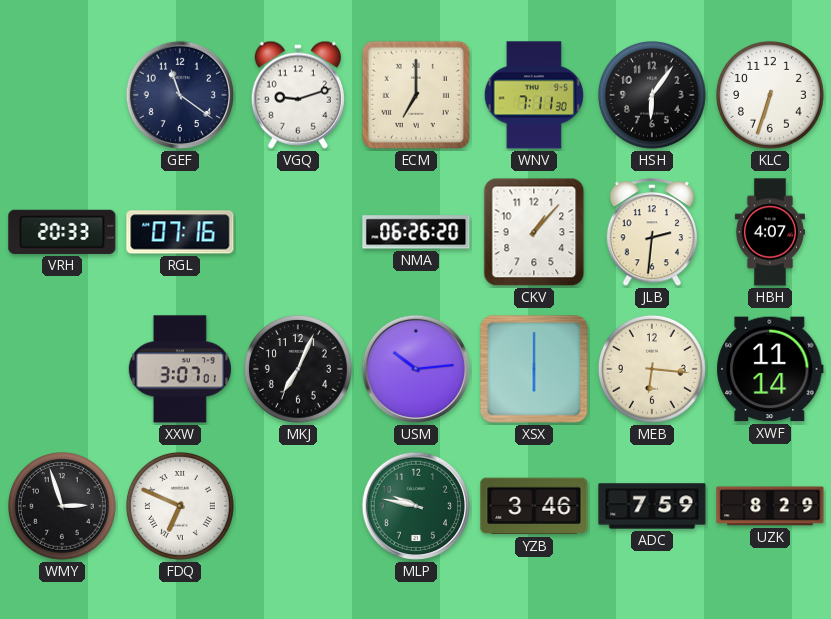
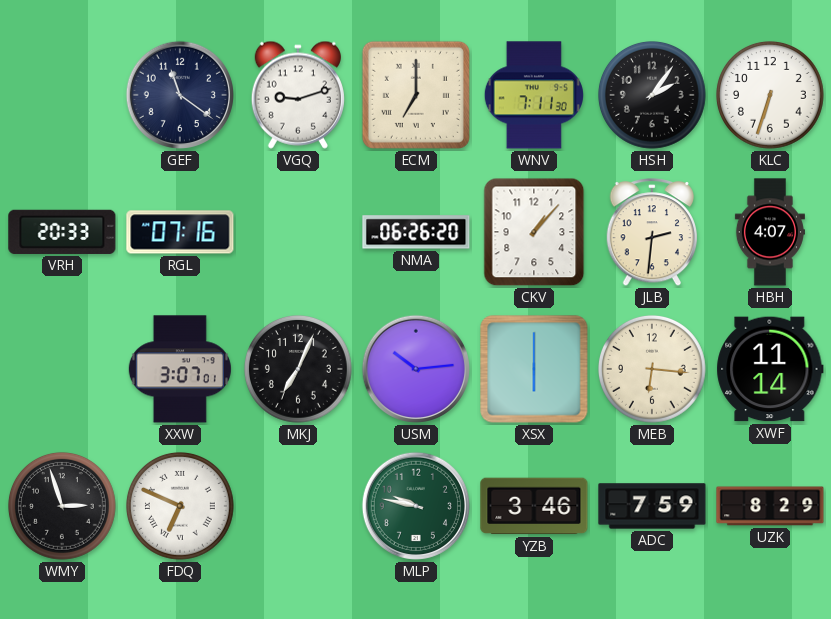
HSH: 6:06 -> 2:06
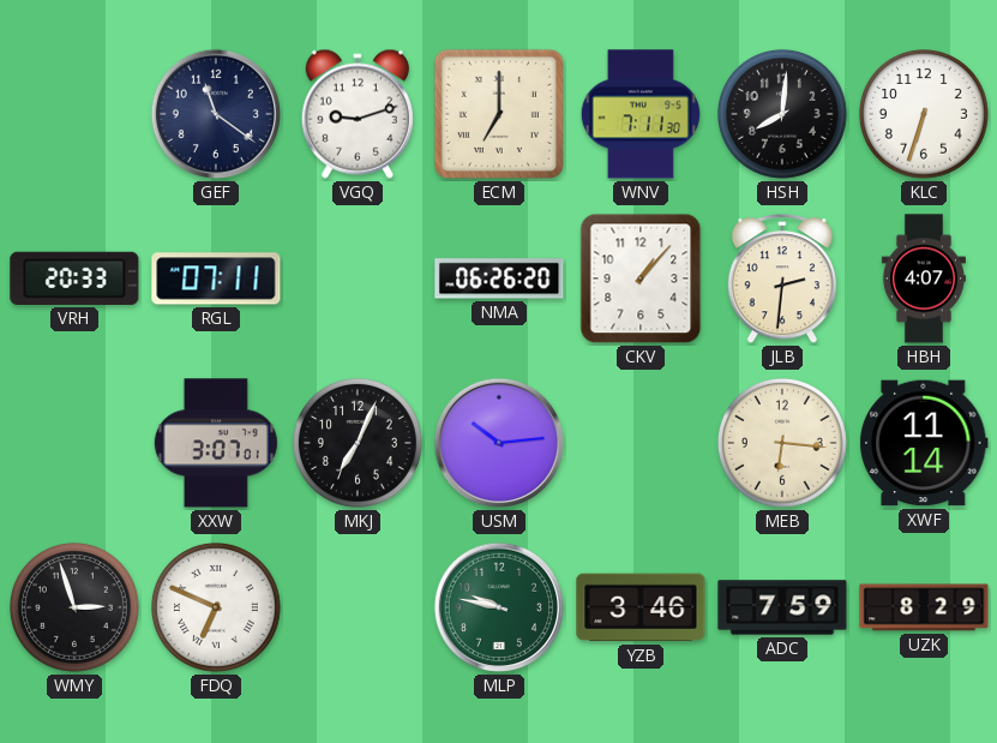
HSH: 2:06 -> 8:01
RGL: 07:16 -> 07:11
XSX: 6:00 -> none
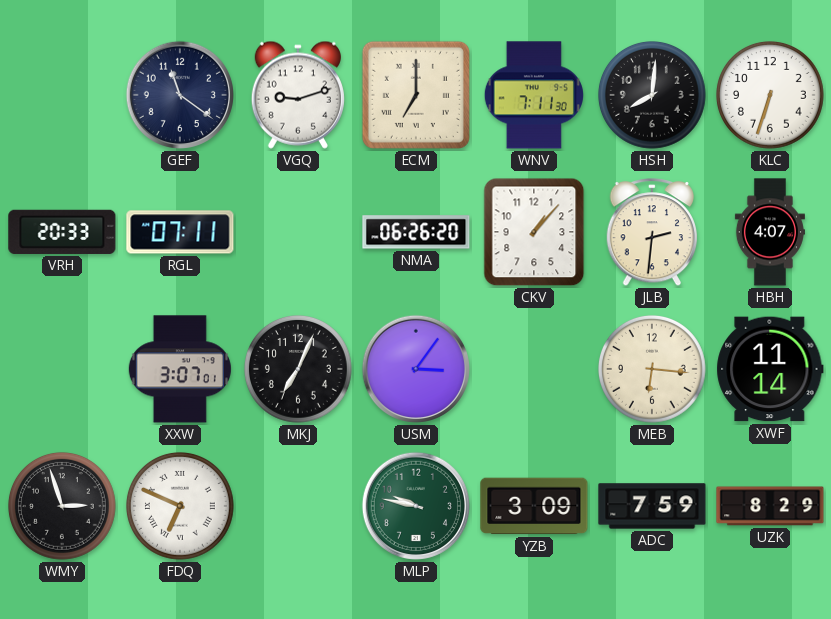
USM: 10:14 -> 3:06
YZB: 3:46 -> 3:09
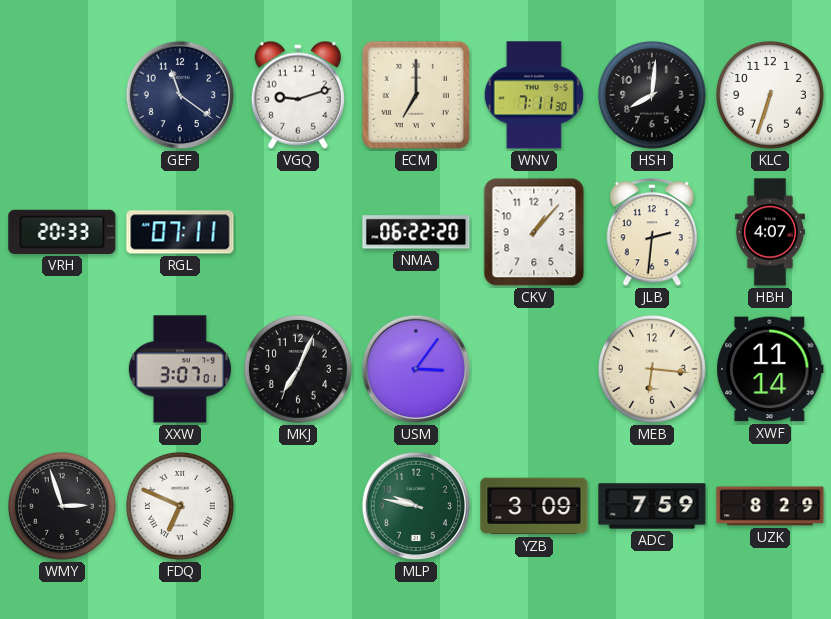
NMA: 06:26 -> 06:22
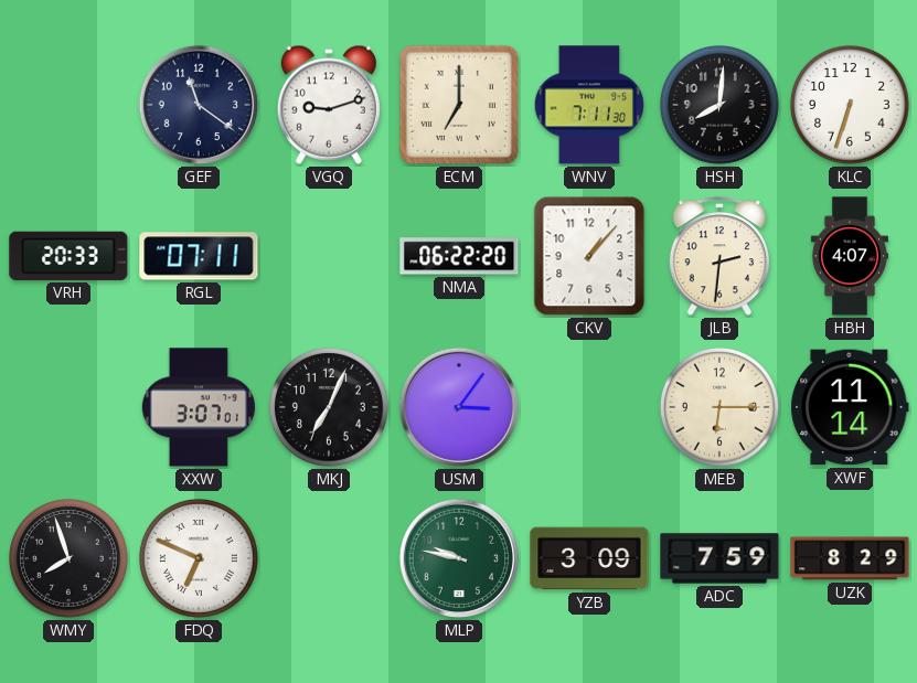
MEB: 6:16 -> 6:15
WMY: 2:57 -> 7:57
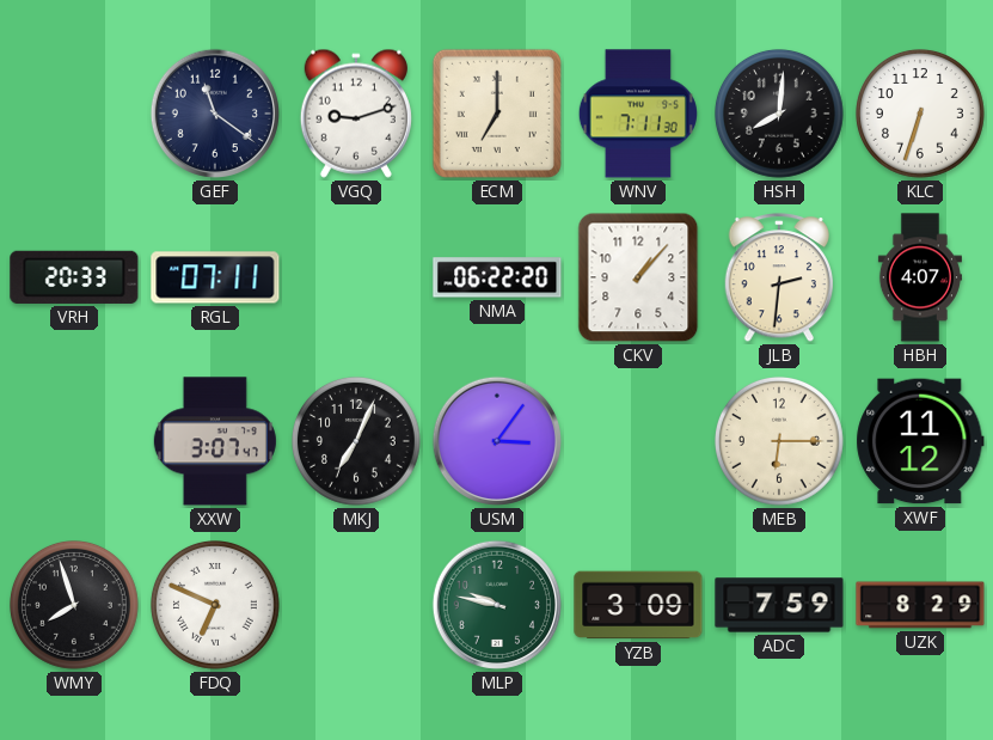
XXW: 3:07:01 -> 3:07:47
XWF: 11:14 -> 11:12
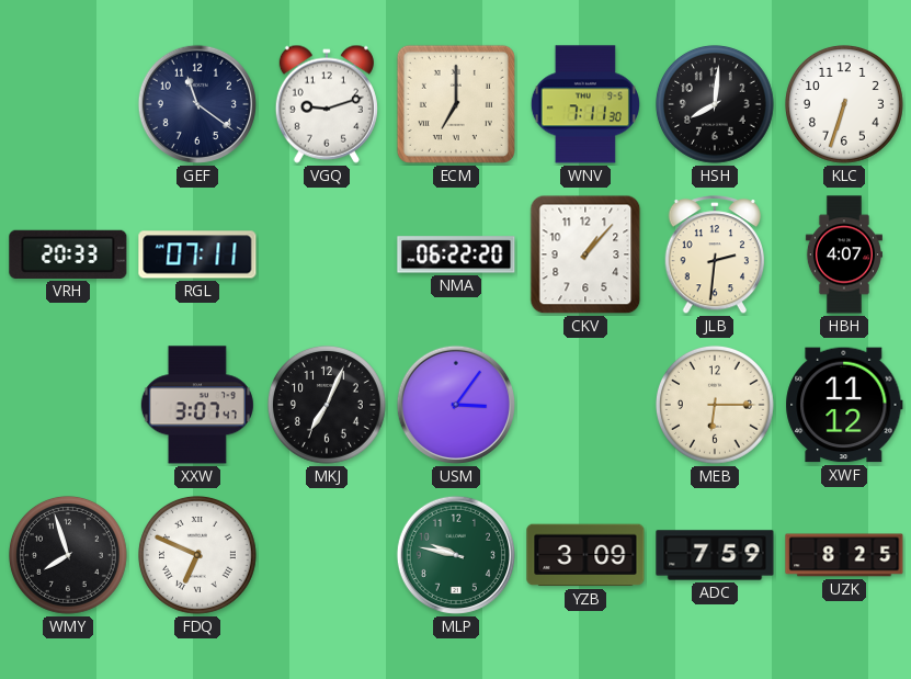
UZK: 8:29 -> 8:25
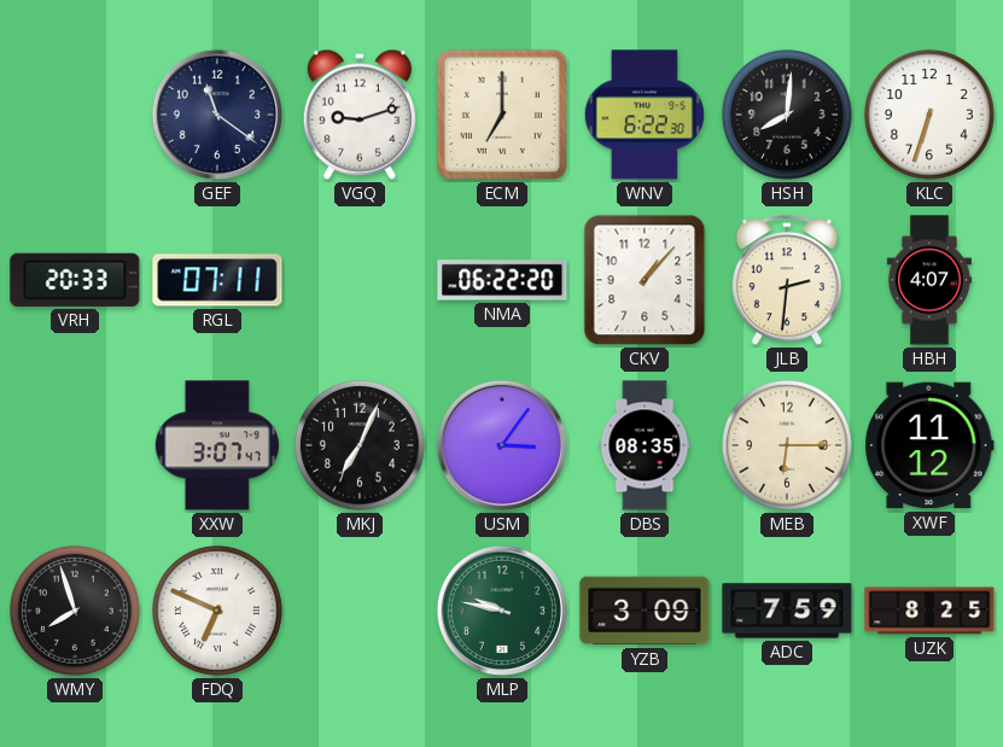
WNV: 7:11 -> 6:22
DBS: none -> 08:35
